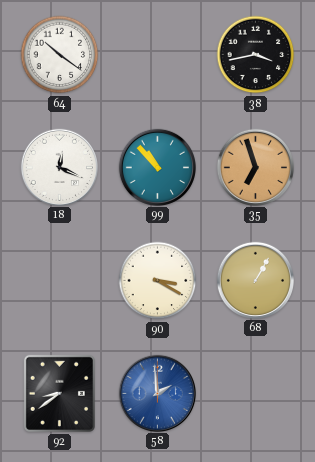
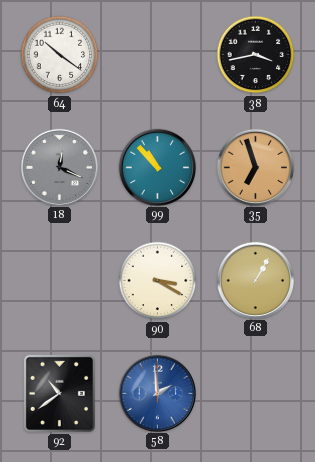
18 dial: white -> grey
92: 8:39 -> 10:39
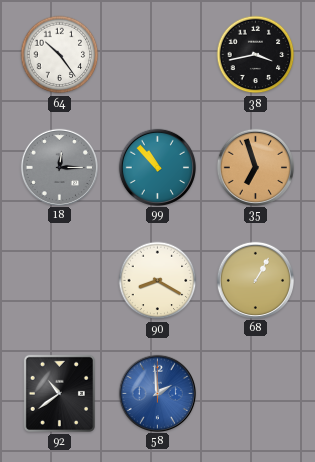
64: 10:21 -> 10:24
18: 12:19 -> 12:15
90: 3:20 -> 8:20
